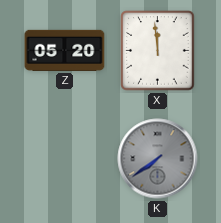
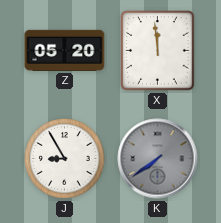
J: none -> 8:55
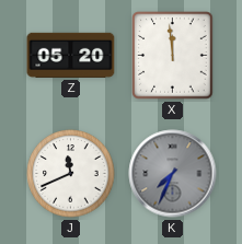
J: 8:55 -> 11:41
K: 7:39 -> 7:34
